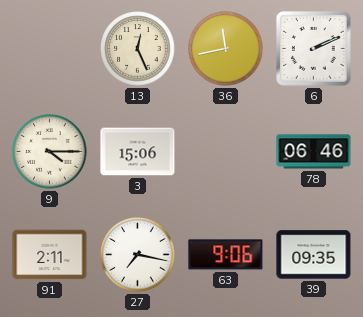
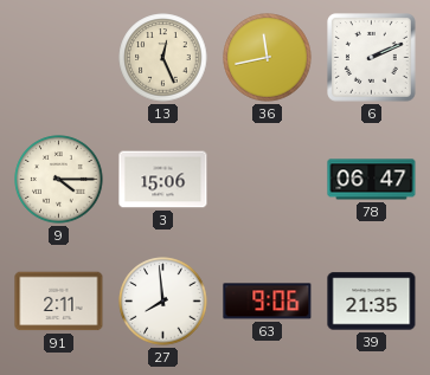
78: 06:46 -> 06:47
27: 7:17 -> 7:59
39: 09:35 -> 21:35
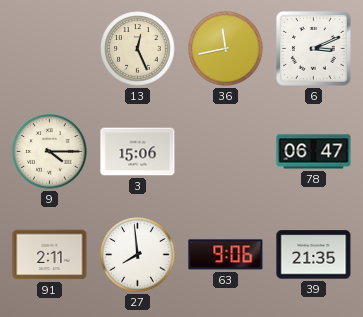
6: 2:11 -> 3:11
